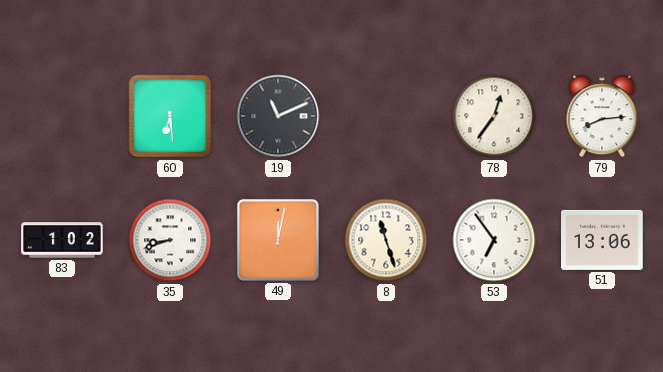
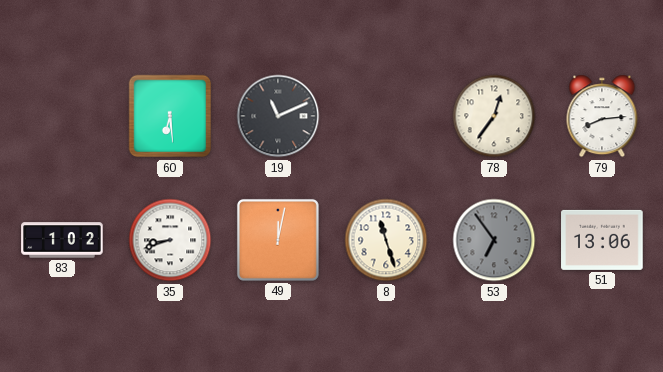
53 dial: white -> grey
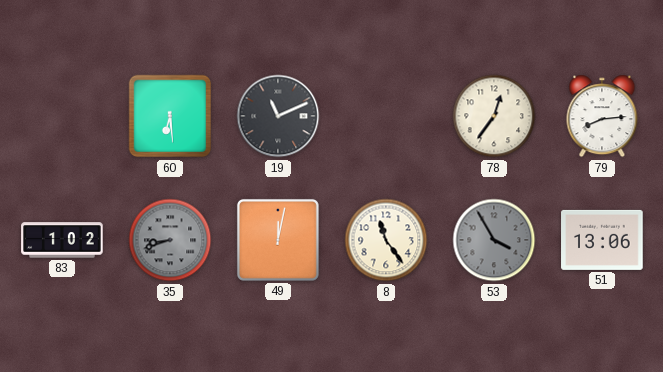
35 dial: white -> grey
8: 11:27 -> 11:24
53: 6:54 -> 3:55
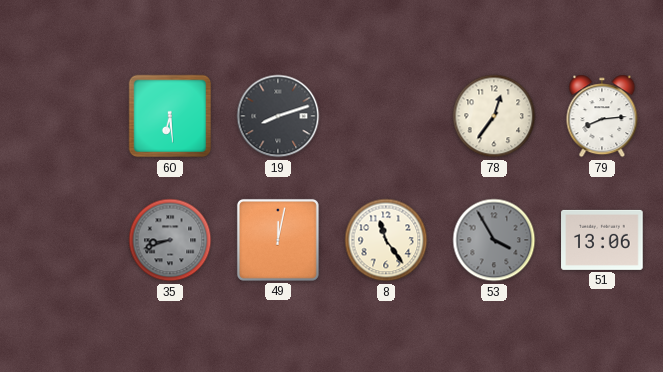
19: 11:11 -> 8:12
83: 1:02 -> none
